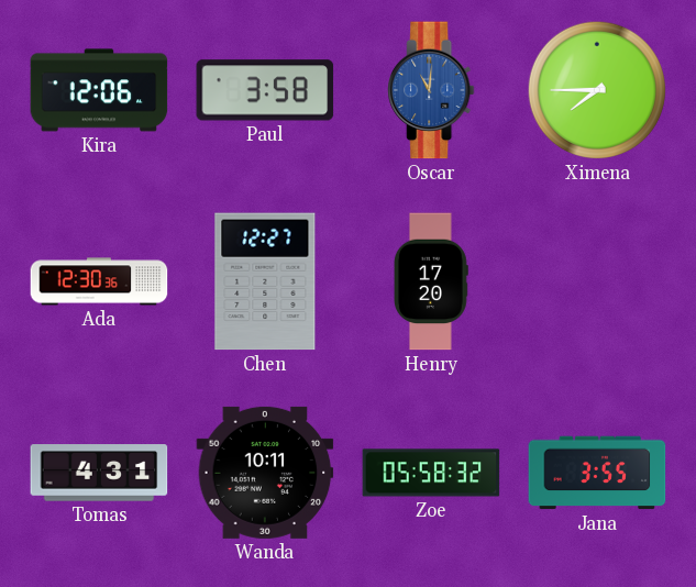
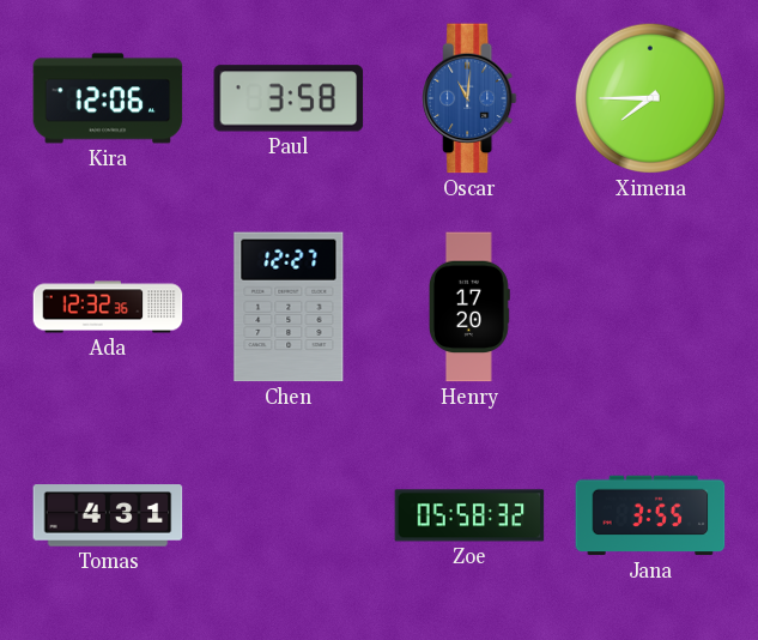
Ada: 12:30 -> 12:32
Wanda: 10:11 -> none
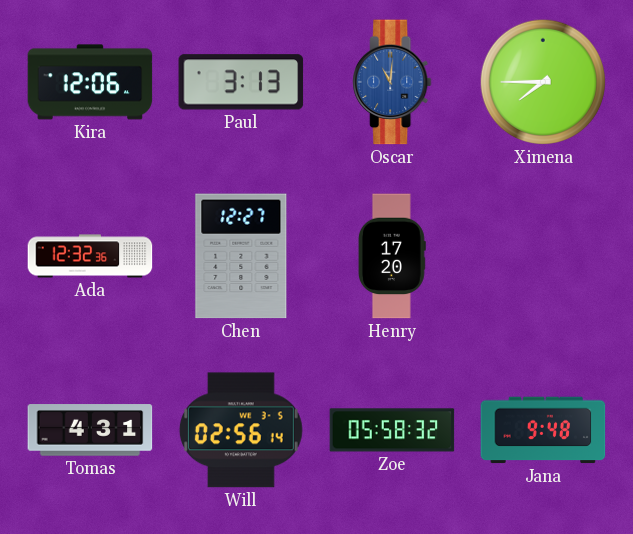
Paul: 3:58 -> 3:13
Will: none -> 02:56
Jana: 3:55 -> 9:48
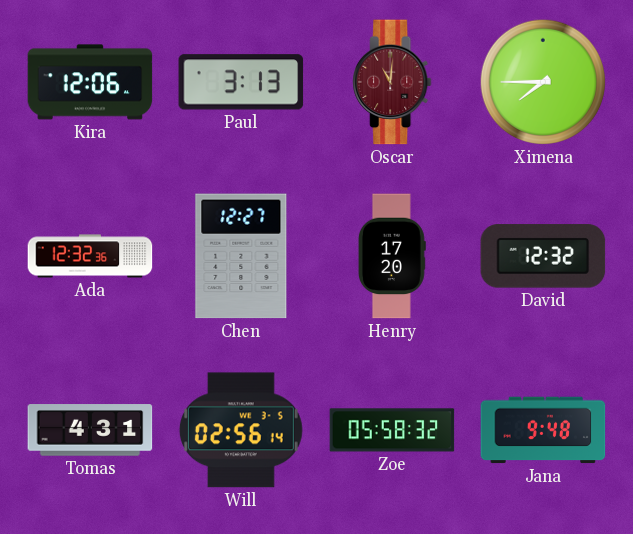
Oscar dial: blue -> burgundy
David: none -> 12:32
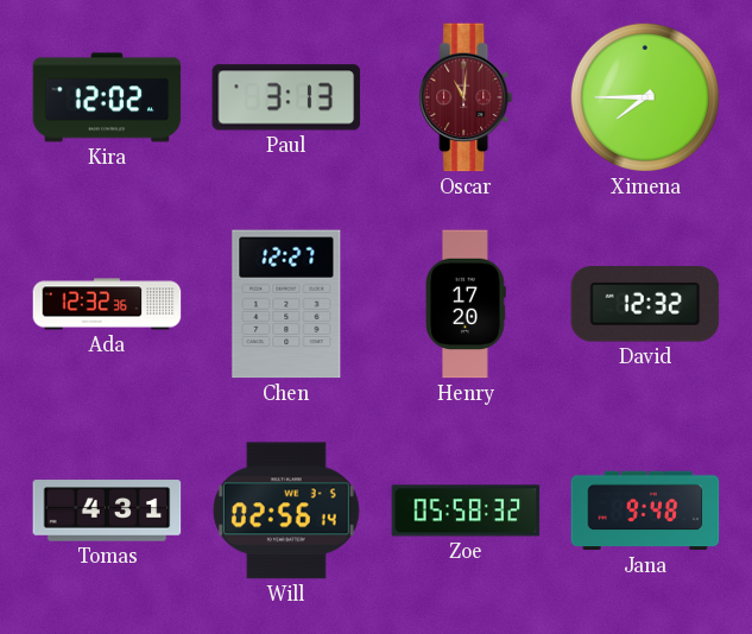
Kira: 12:06 -> 12:02
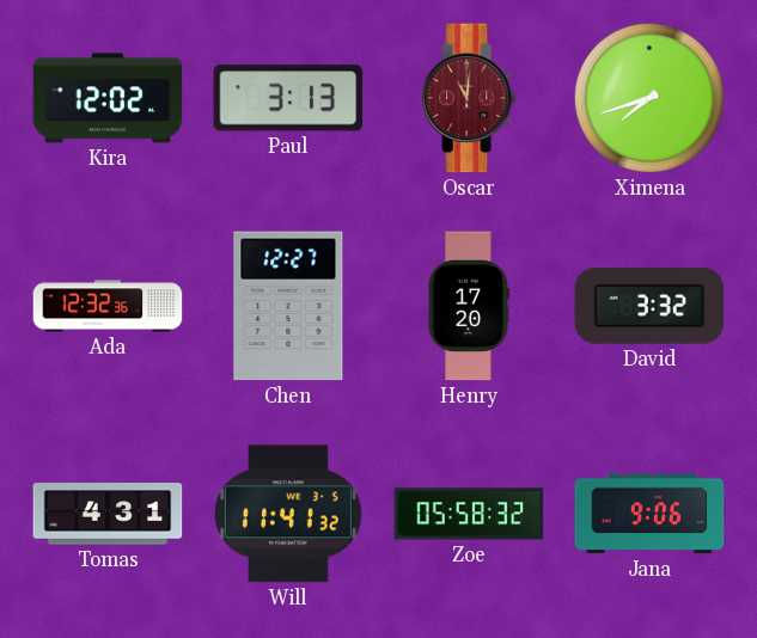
Ximena: 7:45 -> 7:42
David: 12:32 -> 3:32
Will: 02:56 -> 11:41
Jana: 9:48 -> 9:06
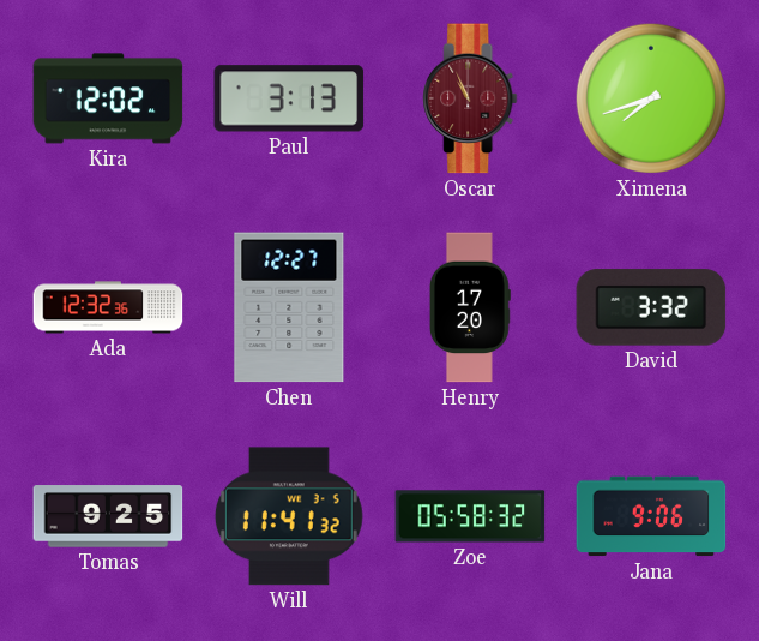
Oscar: 11:01 -> 10:56
Tomas: 4:31 -> 9:25
